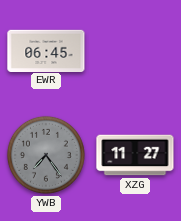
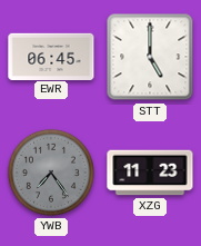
STT: none -> 5:00
XZG: 11:27 -> 11:23
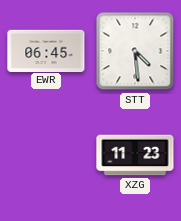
STT: 5:00 -> 4:29
YWB: 7:24 -> none
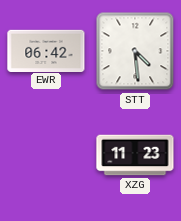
EWR: 06:45 -> 06:42
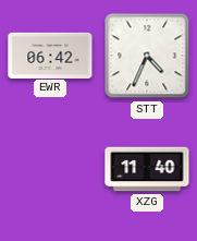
STT: 4:29 -> 4:34
XZG: 11:23 -> 11:40
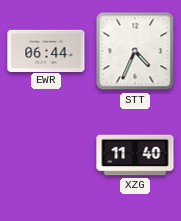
EWR: 06:42 -> 06:44
